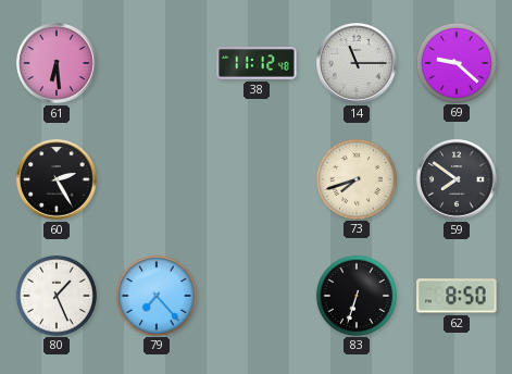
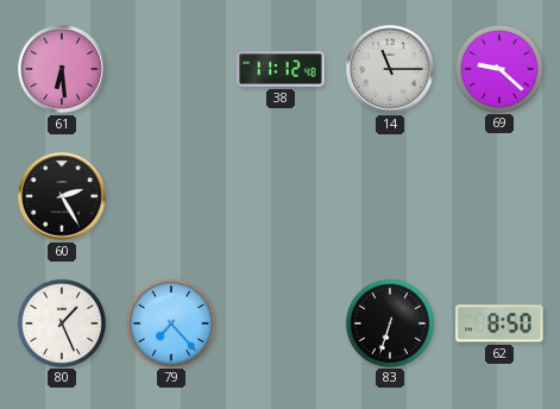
73: 7:42 -> none
59: 7:51 -> none
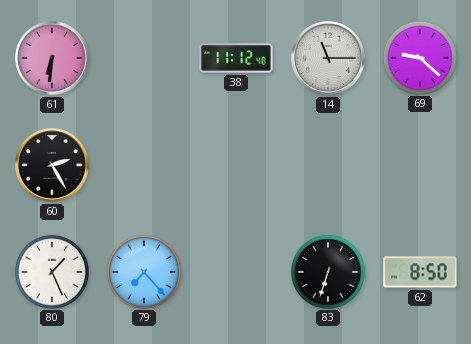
61: 6:29 -> 6:31
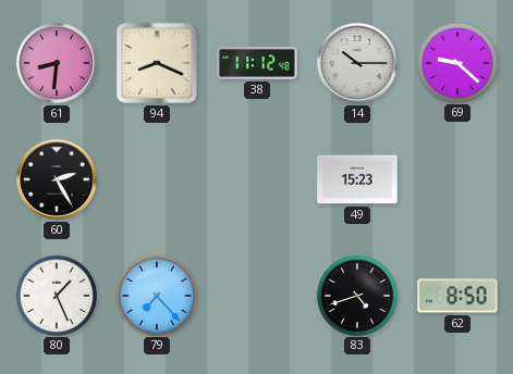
61: 6:31 -> 8:31
94: none -> 8:19
14: 11:15 -> 10:15
49: none -> 15:23
83: 6:33 -> 4:42
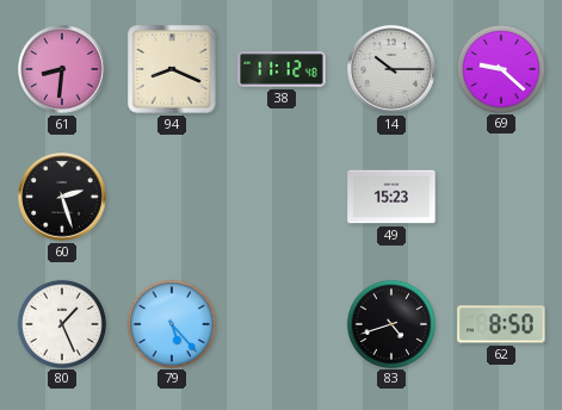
60: 2:25 -> 2:27
79: 7:23 -> 5:23
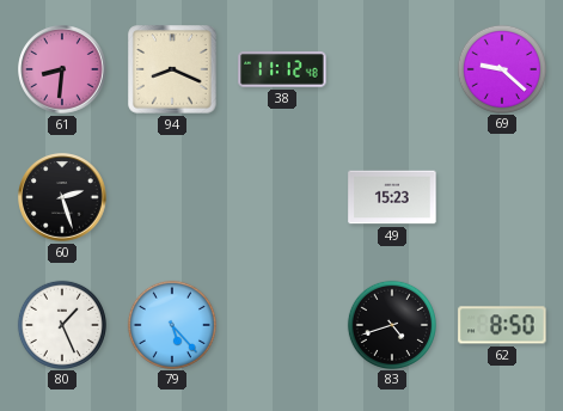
14: 10:15 -> none
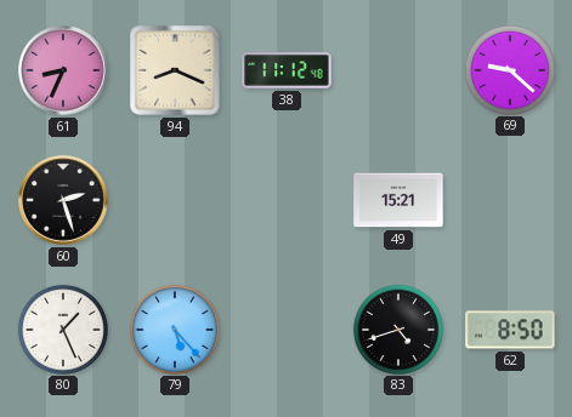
61: 8:31 -> 8:34
49: 15:23 -> 15:21
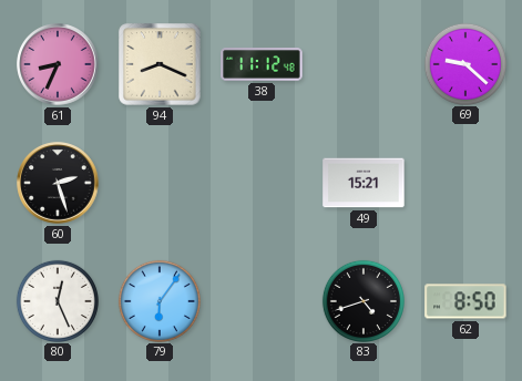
80: 1:26 -> 12:26
79: 5:23 -> 6:06
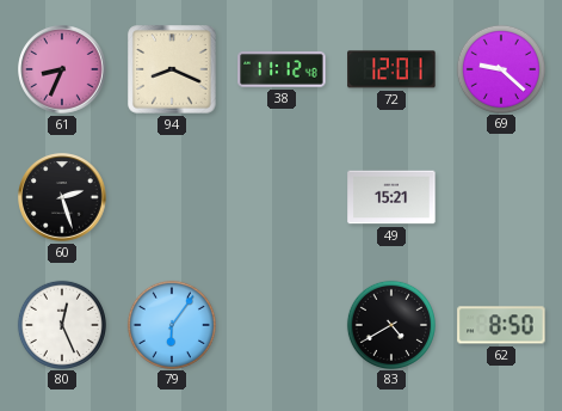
72: none -> 12:01
83: 4:42 -> 4:40
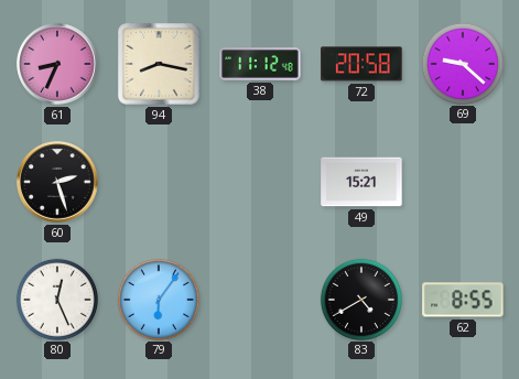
94: 8:19 -> 8:17
72: 12:01 -> 20:58
62: 8:50 -> 8:55
